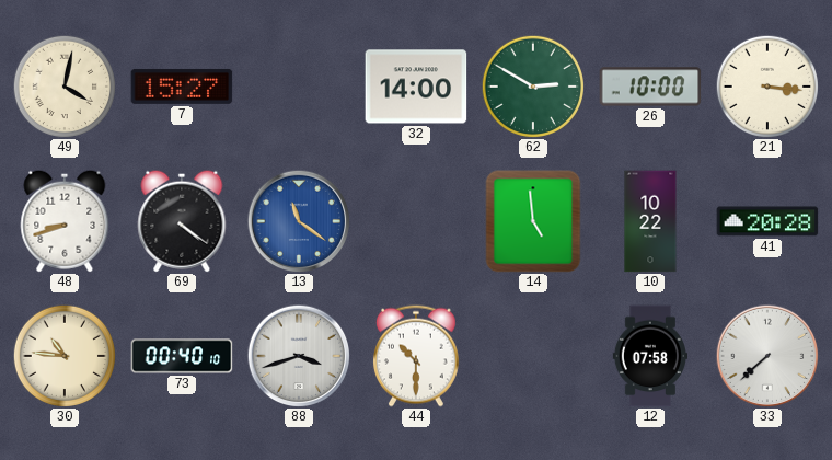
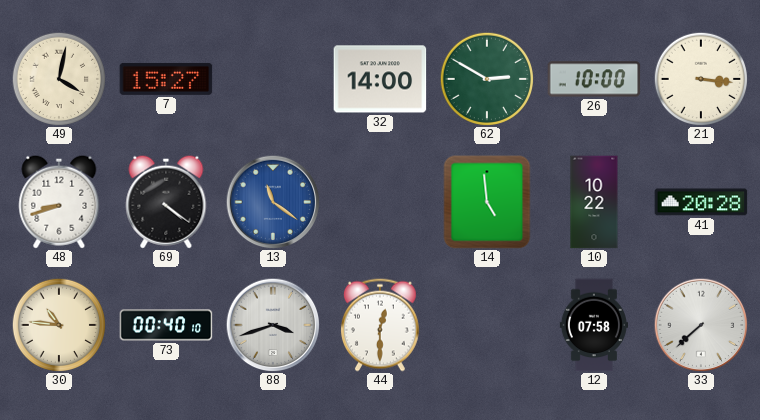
44: 10:30 -> 12:30
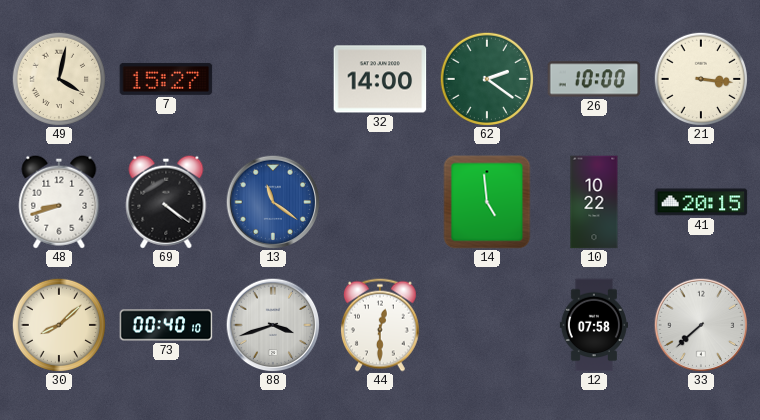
62: 2:50 -> 2:21
41: 20:28 -> 20:15
30: 10:46 -> 8:08
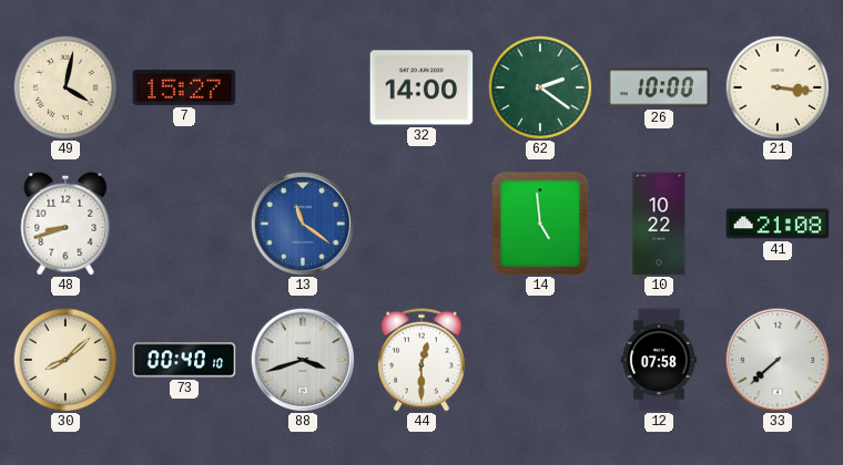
69: 4:21 -> none
41: 20:15 -> 21:08
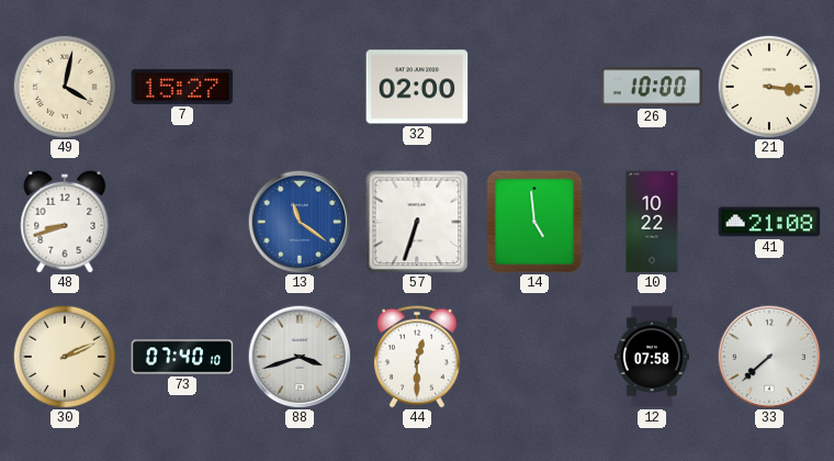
32: 14:00 -> 02:00
62: 2:21 -> none
57: none -> 6:33
30: 8:08 -> 2:11
73: 00:40 -> 07:40
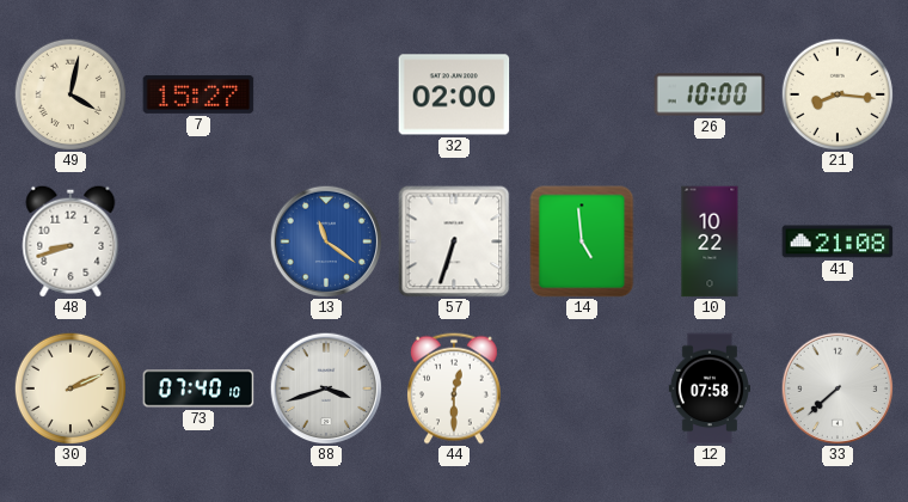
21: 3:16 -> 8:16
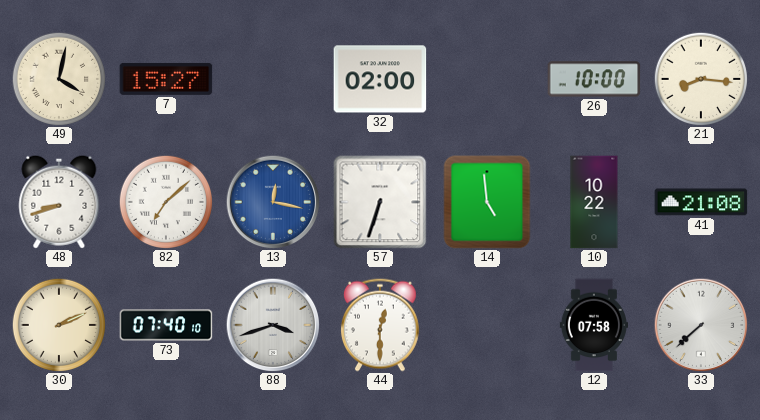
82: none -> 7:08
13: 11:21 -> 12:17
